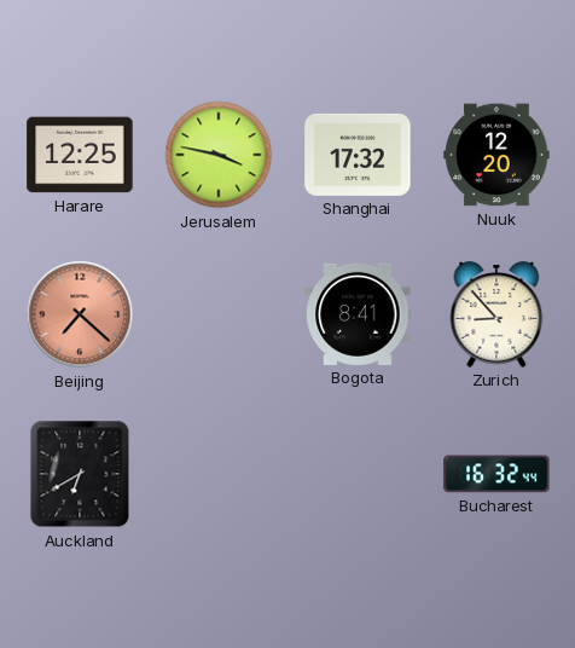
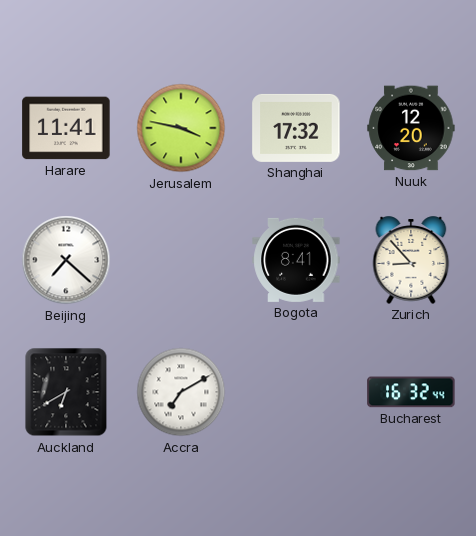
Harare: 12:25 -> 11:41
Beijing dial: salmon -> white
Accra: none -> 7:10
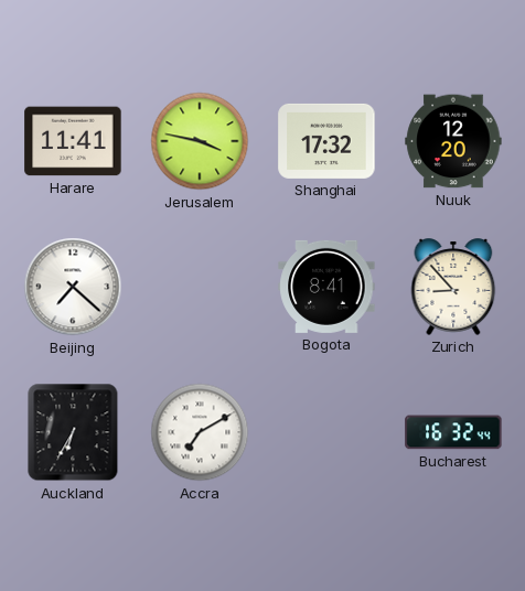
Auckland: 6:40 -> 6:35
